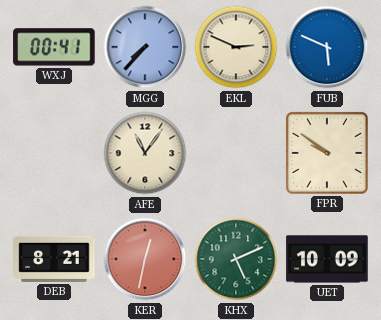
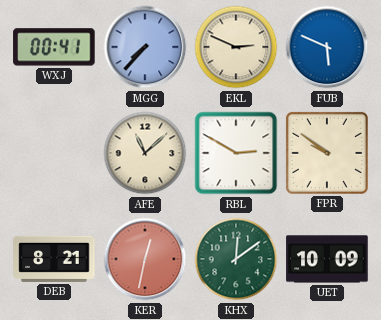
AFE: 11:06 -> 11:08
RBL: none -> 2:50
KHX: 5:11 -> 12:09
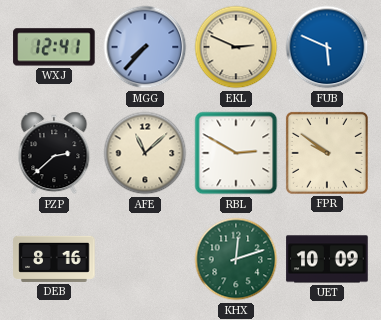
WXJ: 00:41 -> 12:41
PZP: none -> 2:38
DEB: 8:21 -> 8:16
KER: 12:32 -> none
KHX: 12:09 -> 12:12
